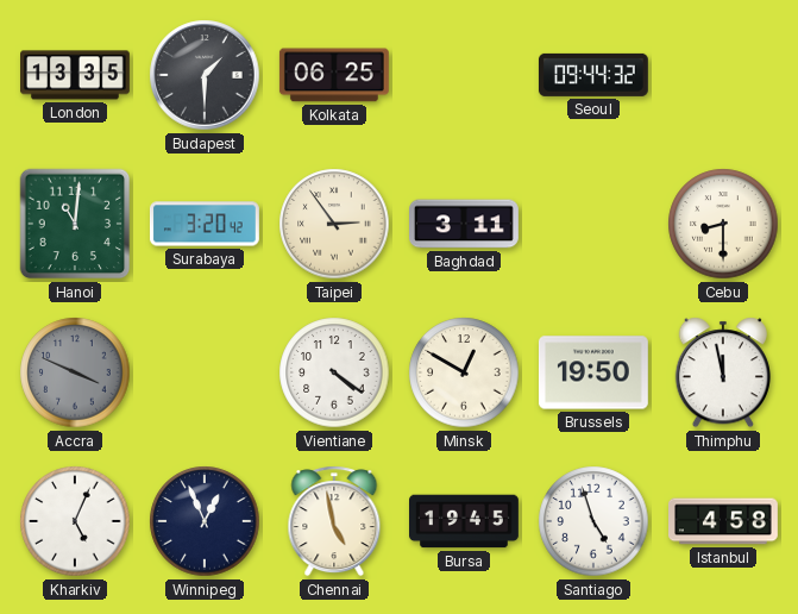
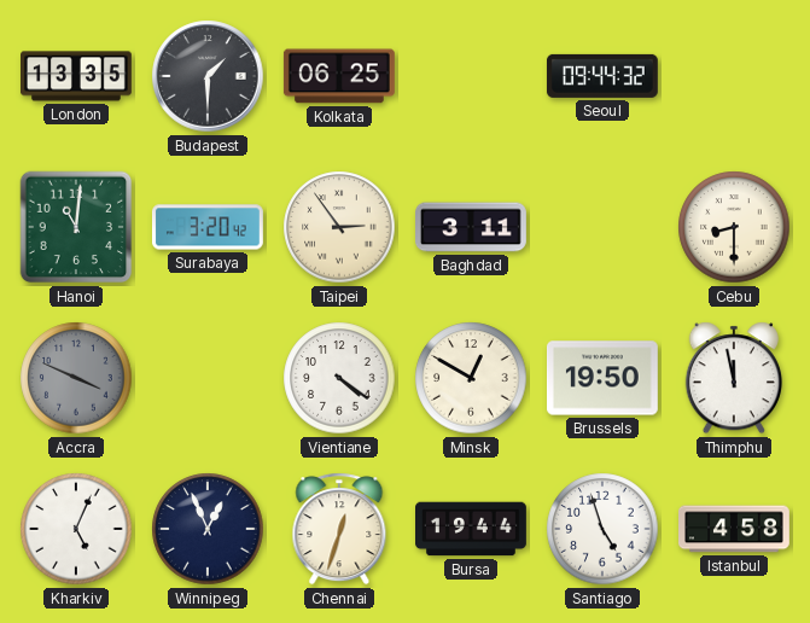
Chennai: 4:58 -> 12:33
Bursa: 19:45 -> 19:44
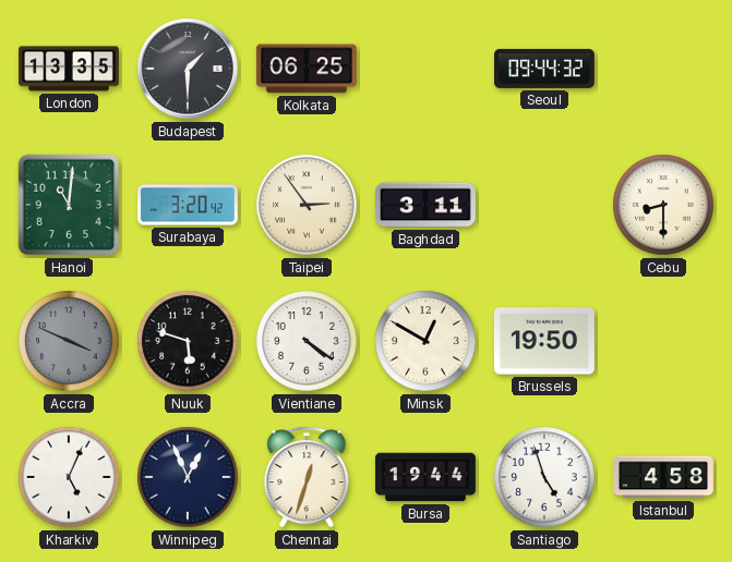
Nuuk: none -> 5:48
Thimphu: 11:58 -> none
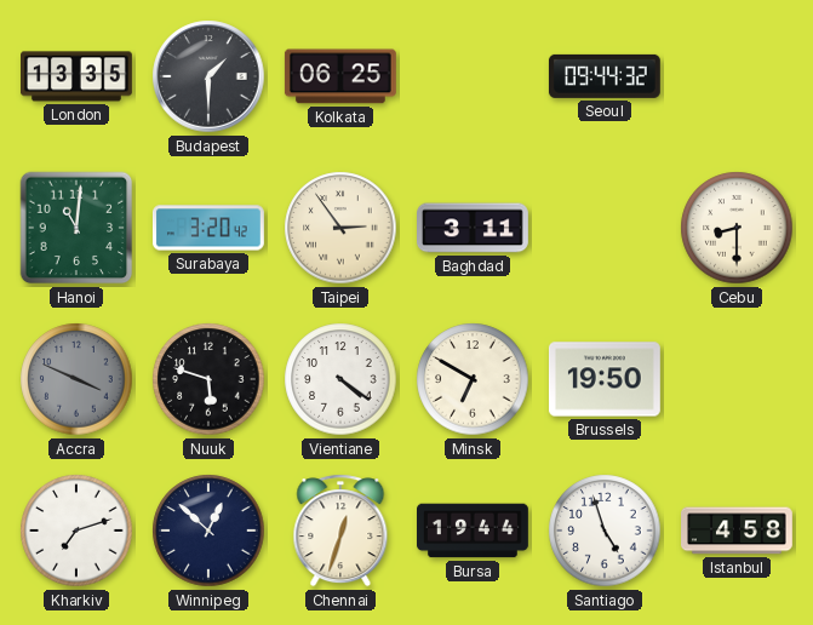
Minsk: 12:50 -> 6:50
Kharkiv: 5:04 -> 7:12
Winnipeg: 12:56 -> 12:52
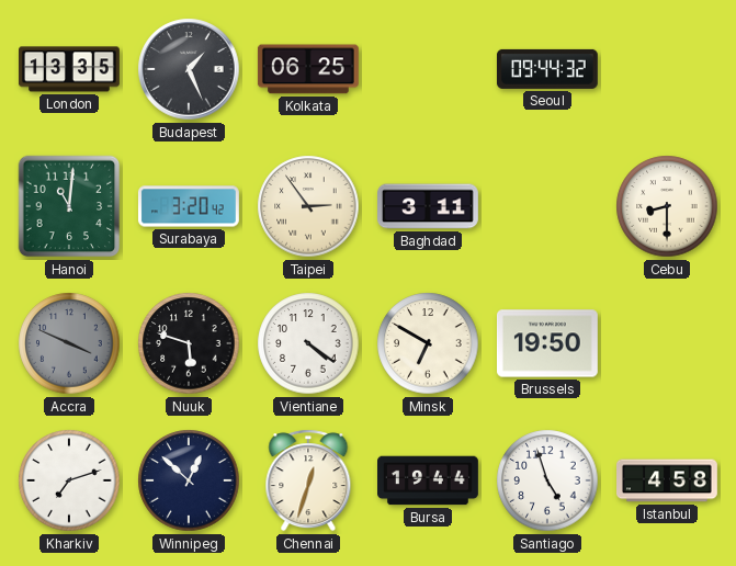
Budapest: 1:30 -> 1:26
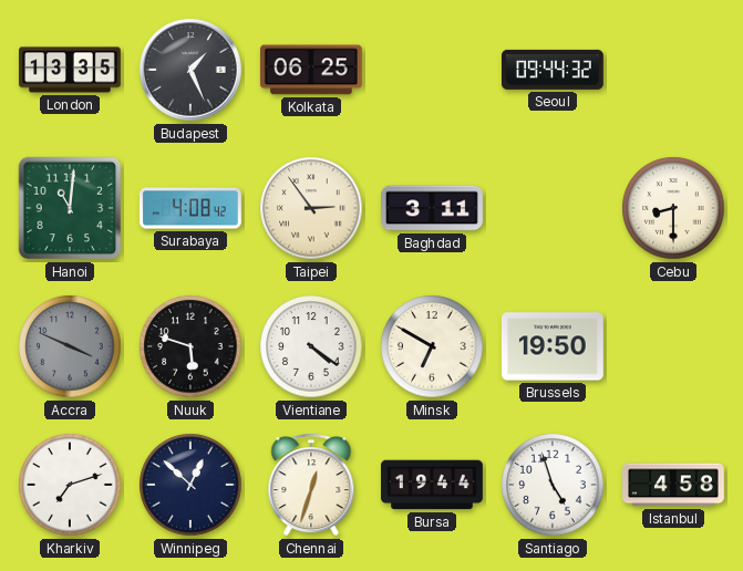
Surabaya: 3:20 -> 4:08
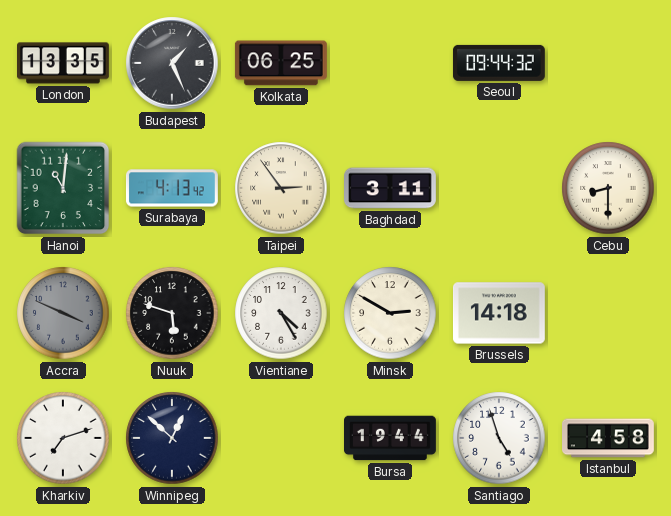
Surabaya: 4:08 -> 4:13
Vientiane: 4:21 -> 4:25
Minsk: 6:50 -> 2:50
Brussels: 19:50 -> 14:18
Chennai: 12:33 -> none
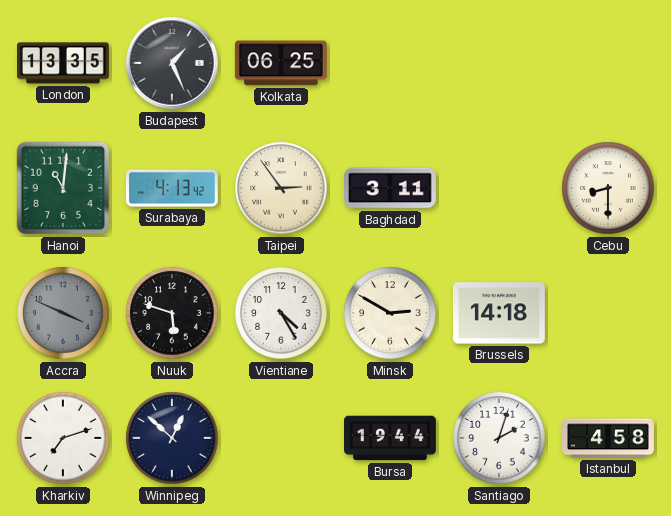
Seoul: 09:44 -> none
Santiago: 4:57 -> 2:03
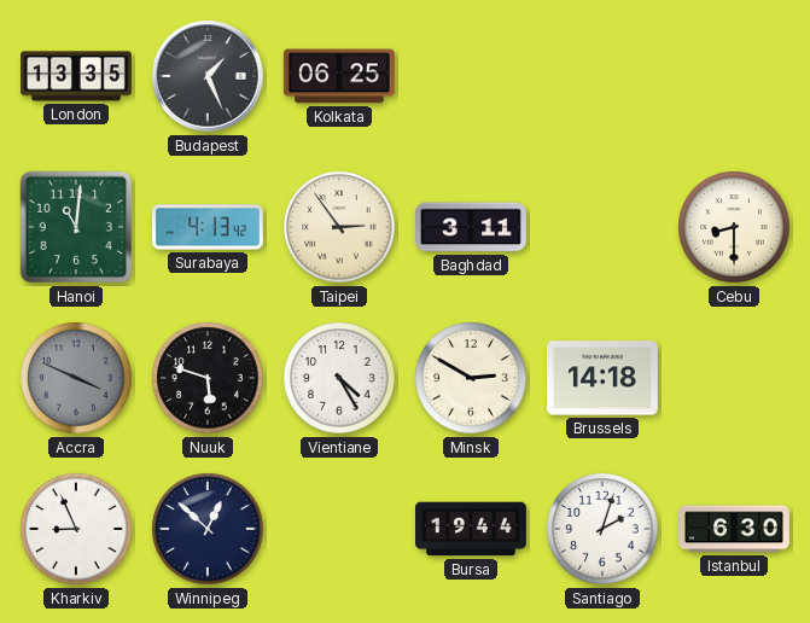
Kharkiv: 7:12 -> 8:56
Istanbul: 4:58 -> 6:30
